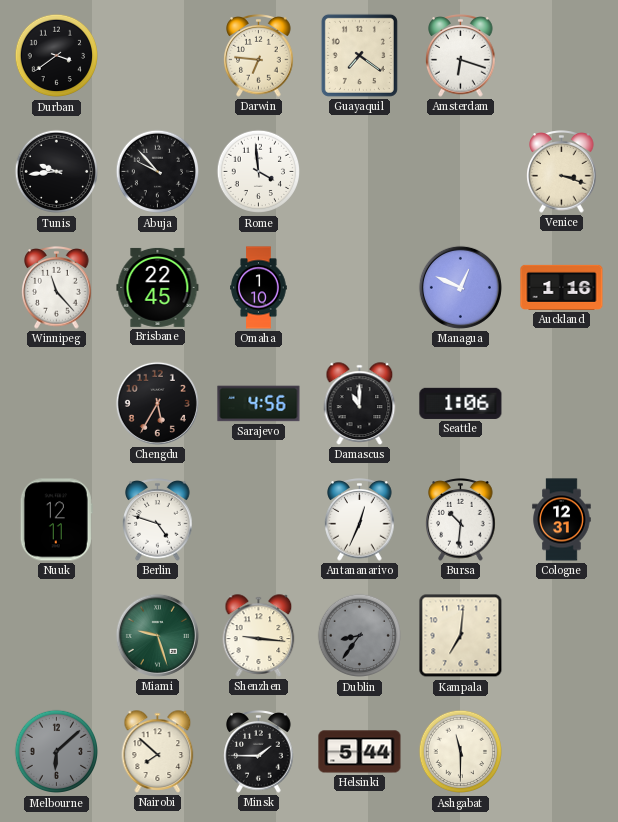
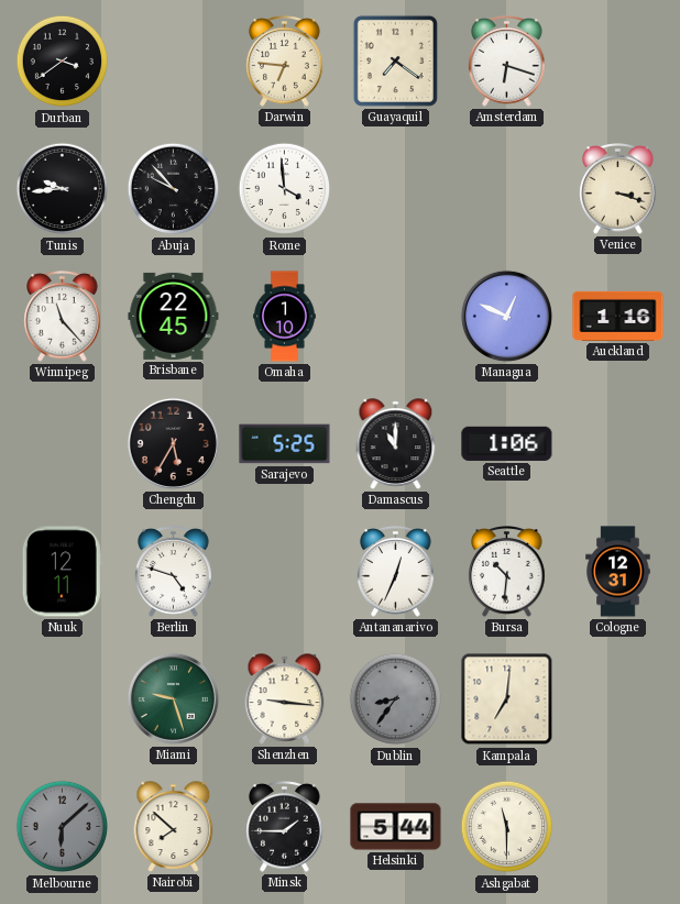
Sarajevo: 4:56 -> 5:25
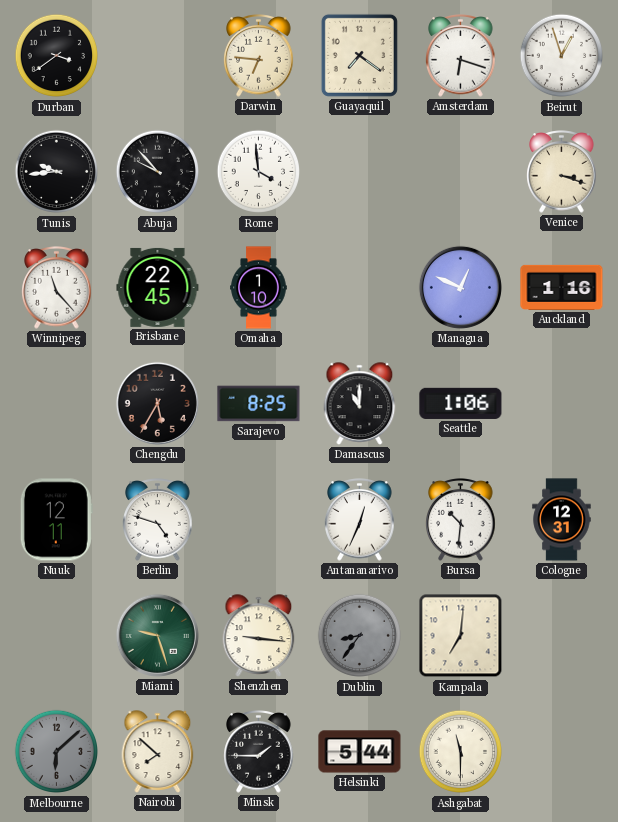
Beirut: none -> 12:57
Sarajevo: 5:25 -> 8:25
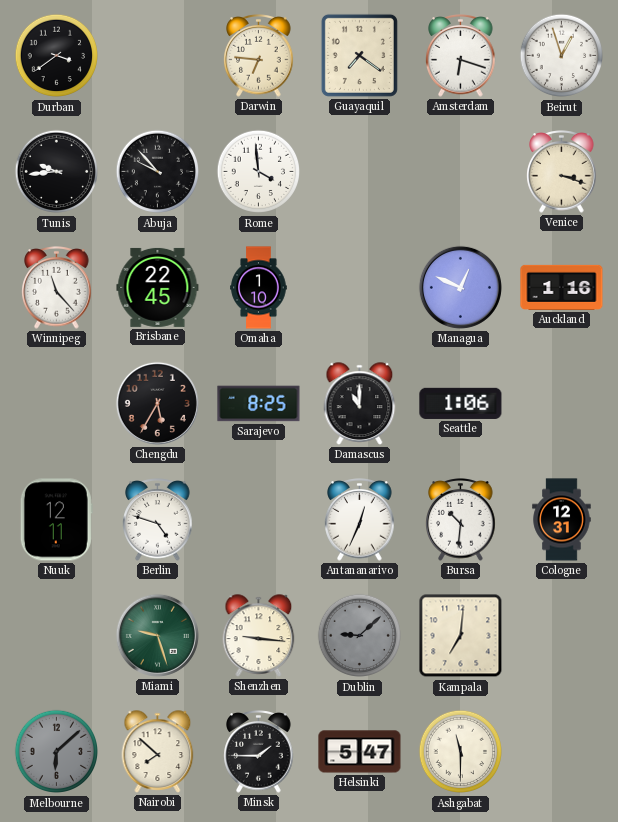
Dublin: 8:36 -> 9:08
Helsinki: 5:44 -> 5:47
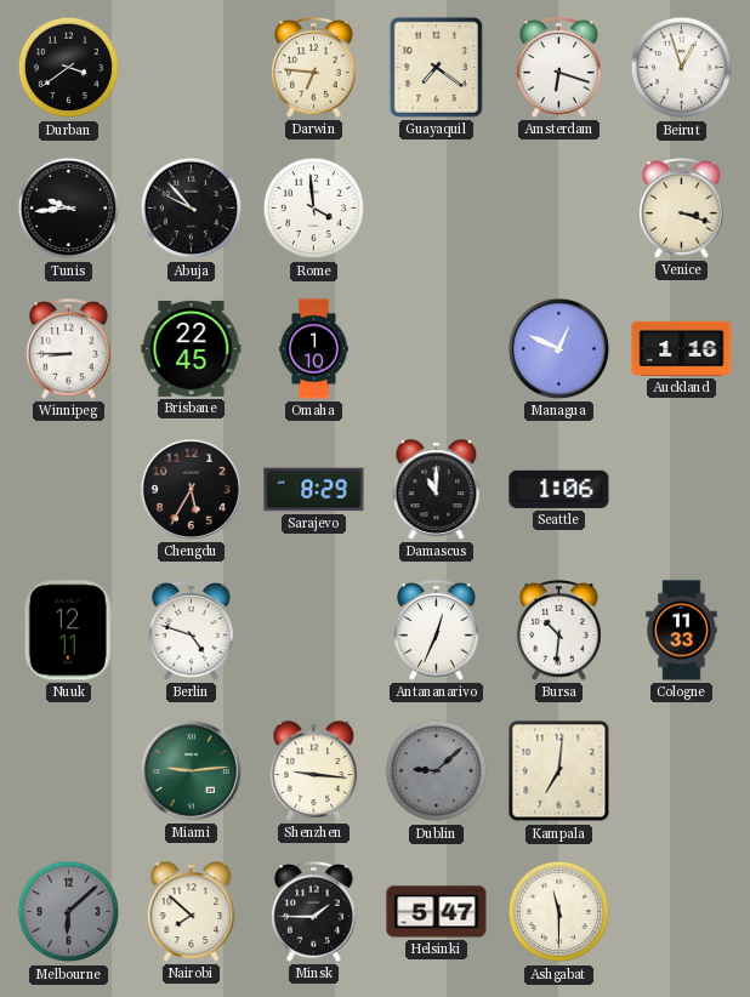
Winnipeg: 11:23 -> 8:45
Sarajevo: 8:25 -> 8:29
Cologne: 12:31 -> 11:33
Miami: 9:27 -> 9:14
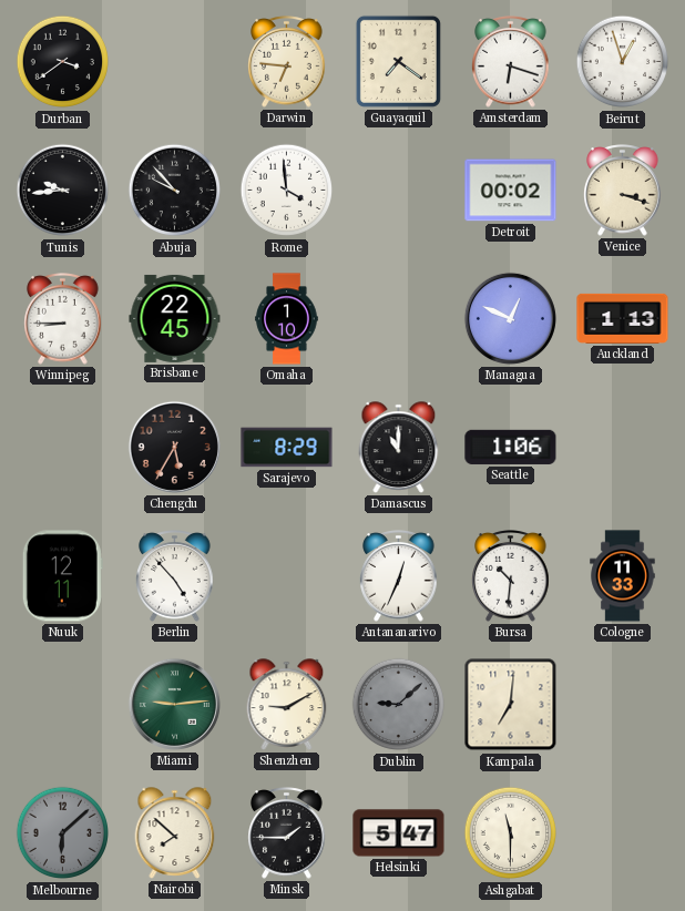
Detroit: none -> 00:02
Auckland: 1:16 -> 1:13
Berlin: 4:48 -> 4:53
Shenzhen: 9:16 -> 9:10
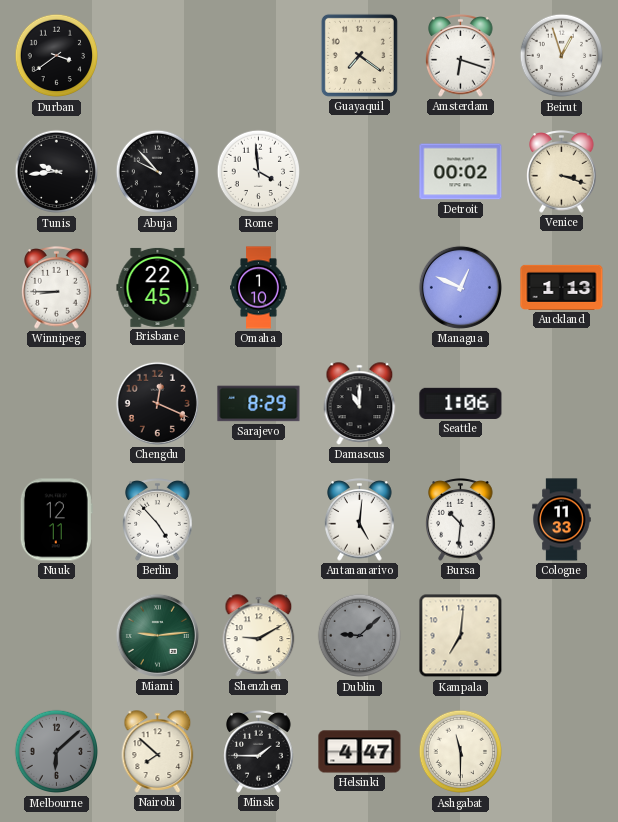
Darwin: 6:46 -> none
Chengdu: 5:35 -> 12:19
Antananarivo: 12:34 -> 5:01
Helsinki: 5:47 -> 4:47
